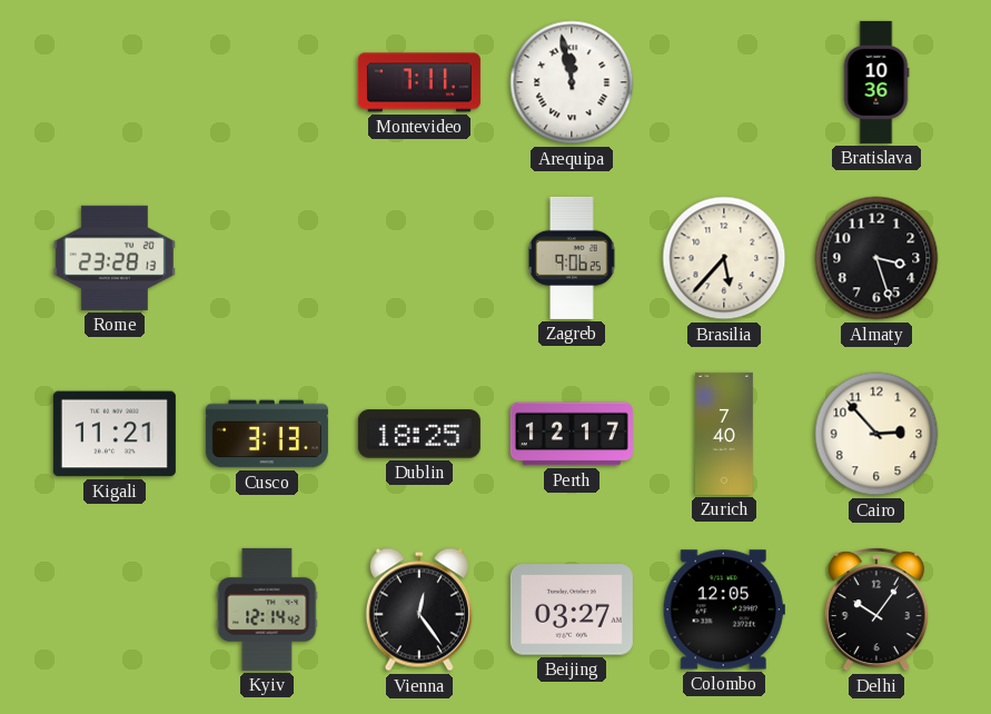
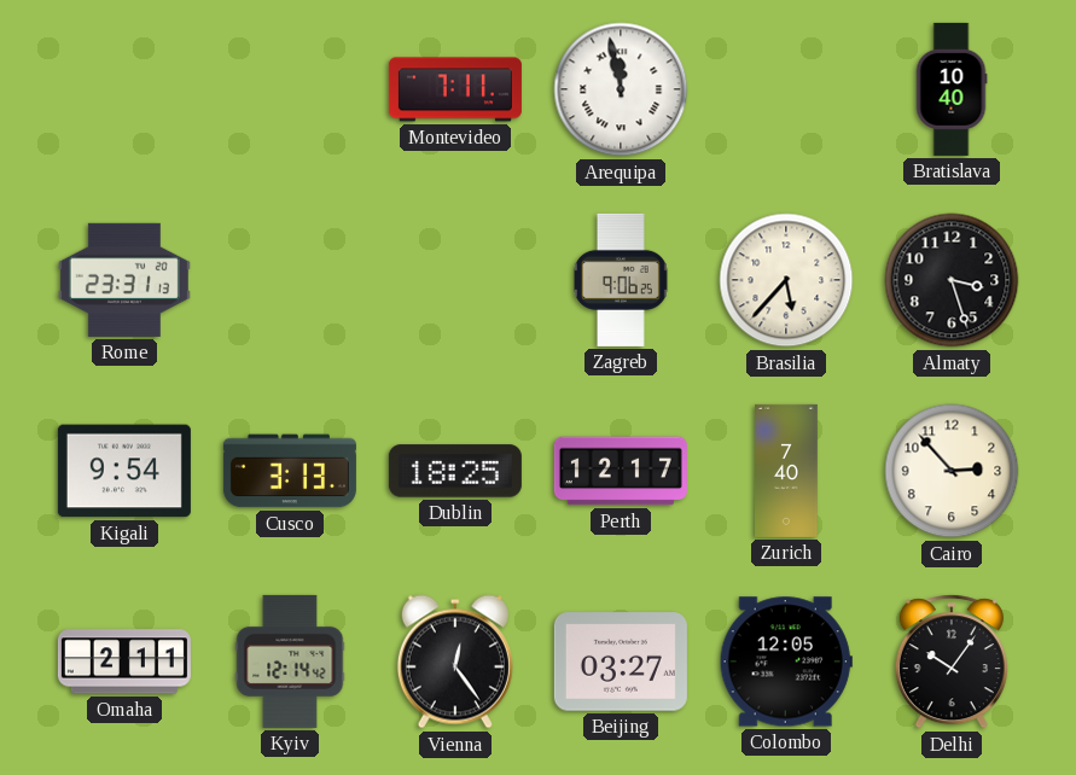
Bratislava: 10:36 -> 10:40
Rome: 23:28 -> 23:31
Kigali: 11:21 -> 9:54
Omaha: none -> 2:11
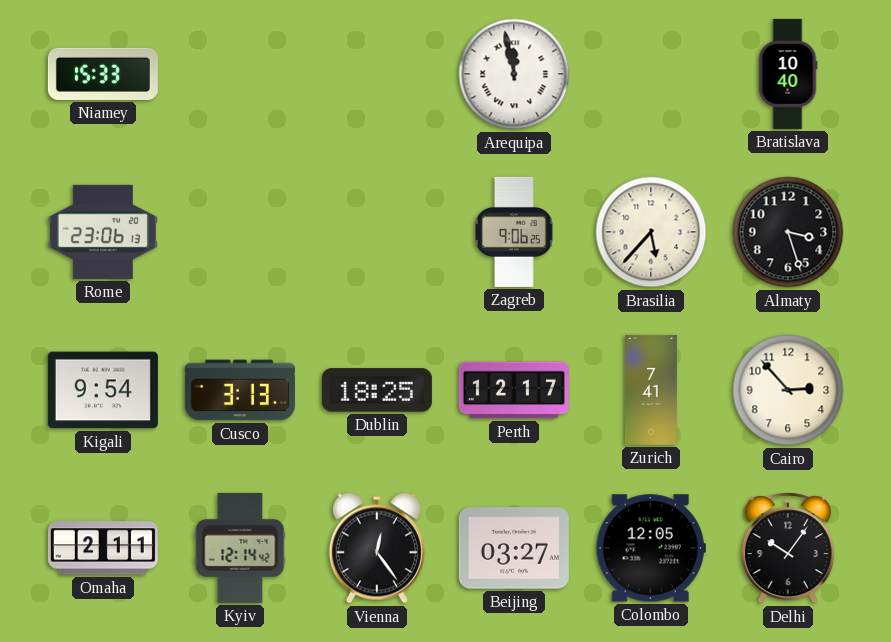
Niamey: none -> 15:33
Montevideo: 7:11 -> none
Rome: 23:31 -> 23:06
Zurich: 7:40 -> 7:41
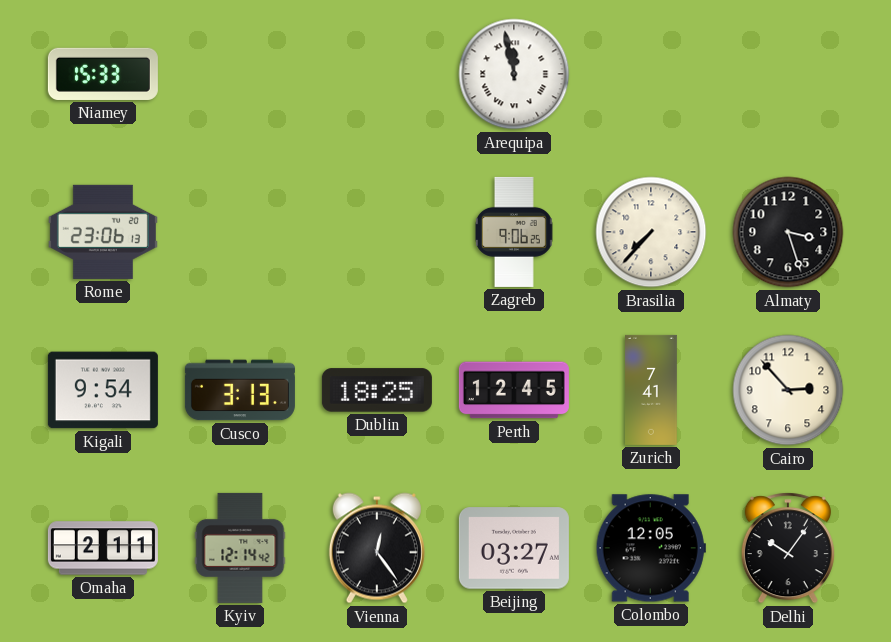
Bratislava: 10:40 -> none
Brasilia: 5:37 -> 7:37
Perth: 12:17 -> 12:45
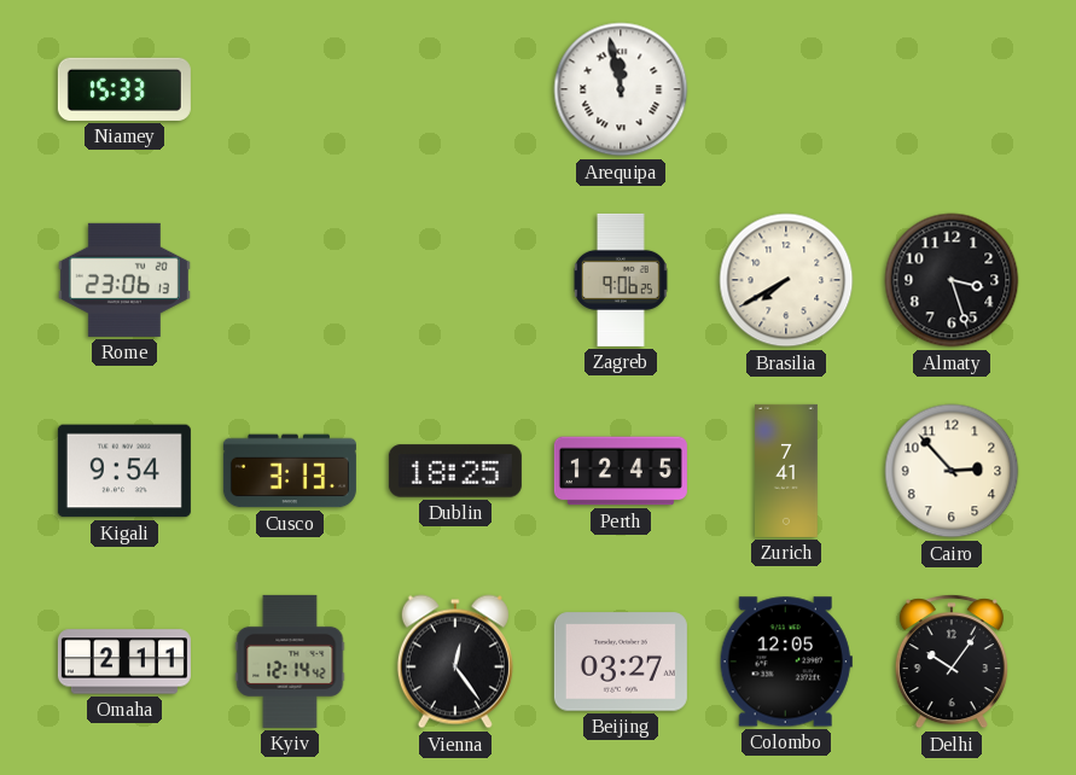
Brasilia: 7:37 -> 7:40
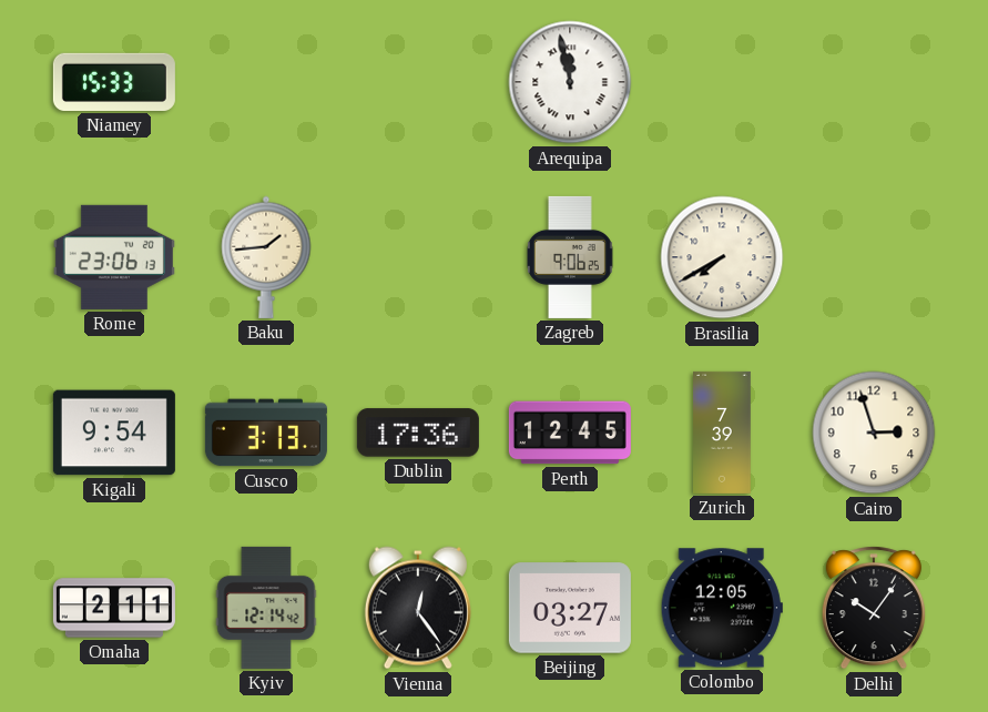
Baku: none -> 1:44
Almaty: 3:27 -> none
Dublin: 18:25 -> 17:36
Zurich: 7:41 -> 7:39
Cairo: 2:53 -> 2:57
